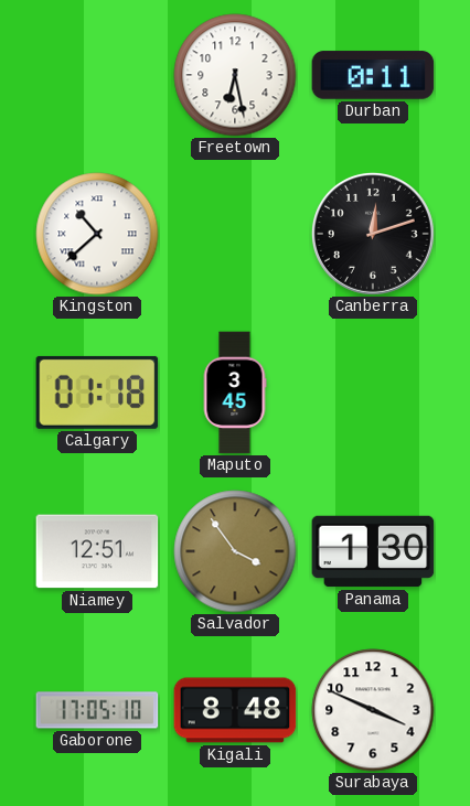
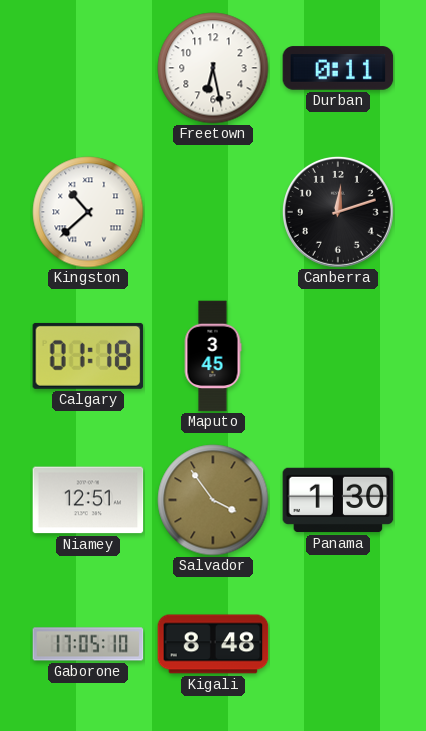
Surabaya: 3:49 -> none
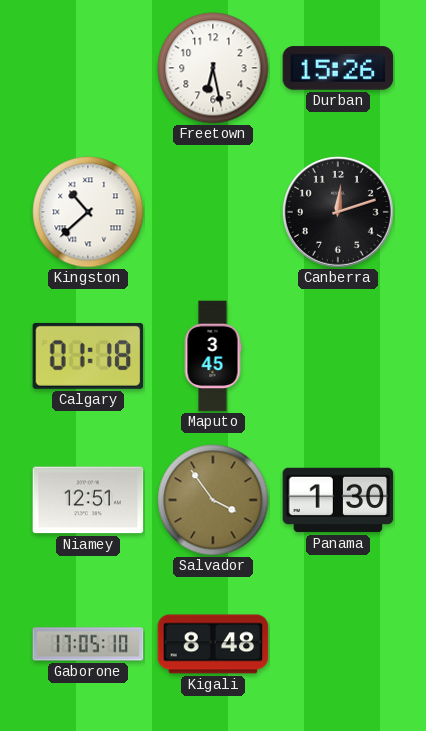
Durban: 0:11 -> 15:26
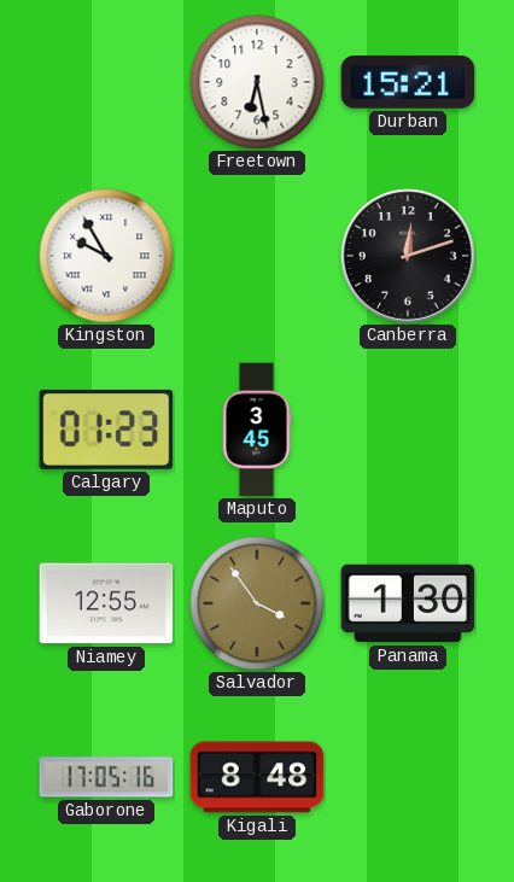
Durban: 15:26 -> 15:21
Kingston: 10:38 -> 9:55
Calgary: 01:18 -> 01:23
Niamey: 12:51 -> 12:55
Gaborone: 17:05:10 -> 17:05:16
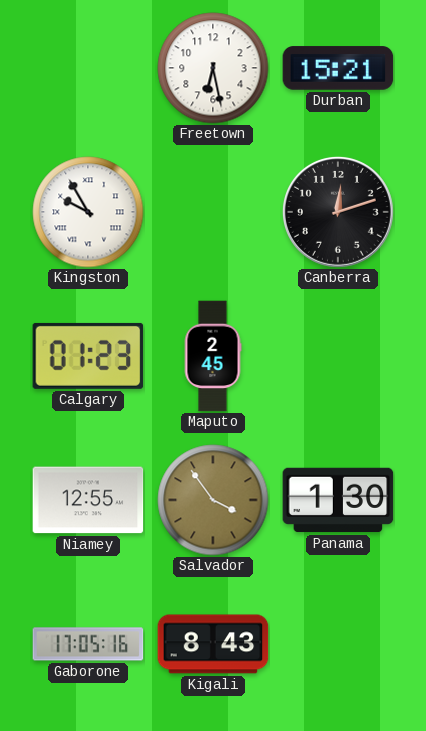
Maputo: 3:45 -> 2:45
Kigali: 8:48 -> 8:43
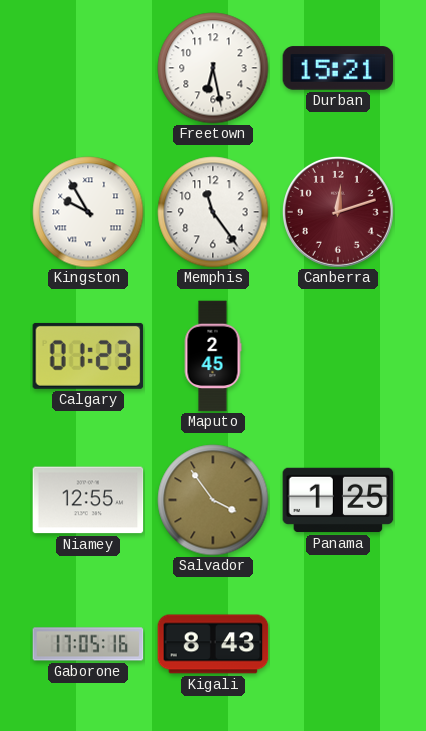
Memphis: none -> 11:24
Canberra dial: black -> burgundy
Panama: 1:30 -> 1:25
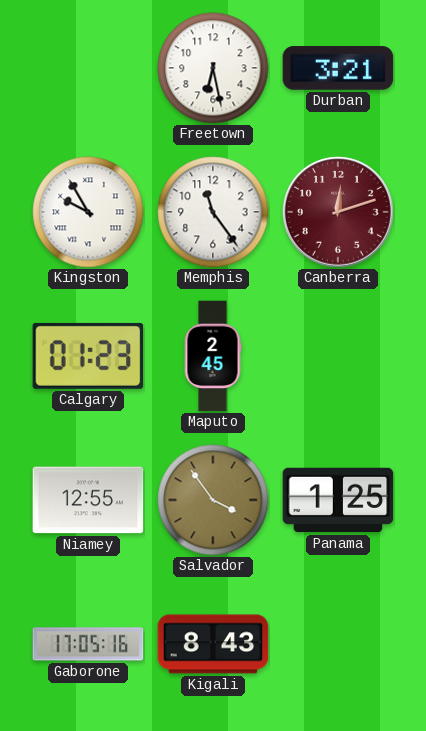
Durban: 15:21 -> 3:21
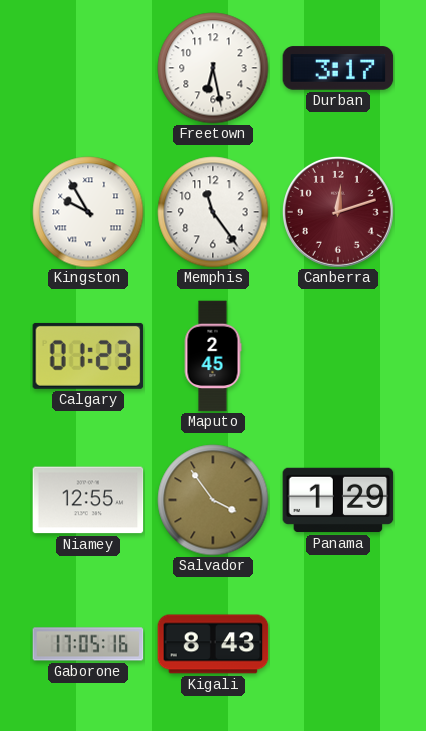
Durban: 3:21 -> 3:17
Panama: 1:25 -> 1:29
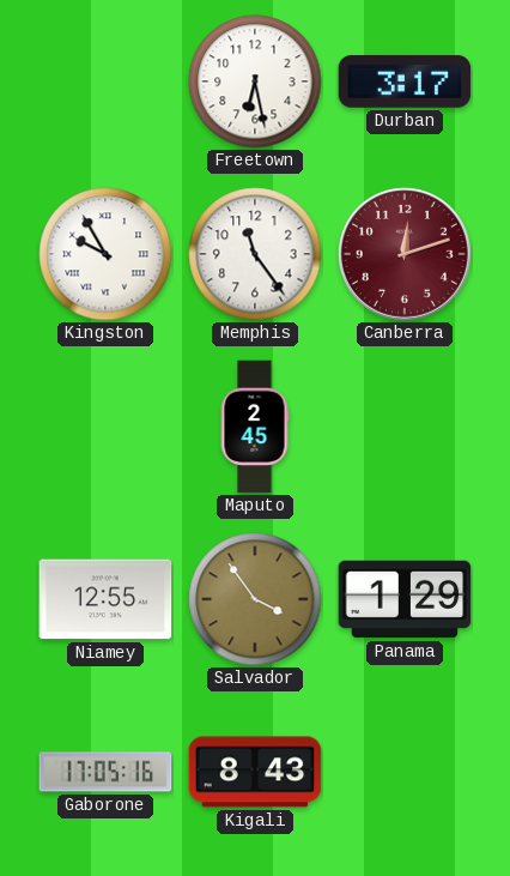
Calgary: 01:23 -> none
